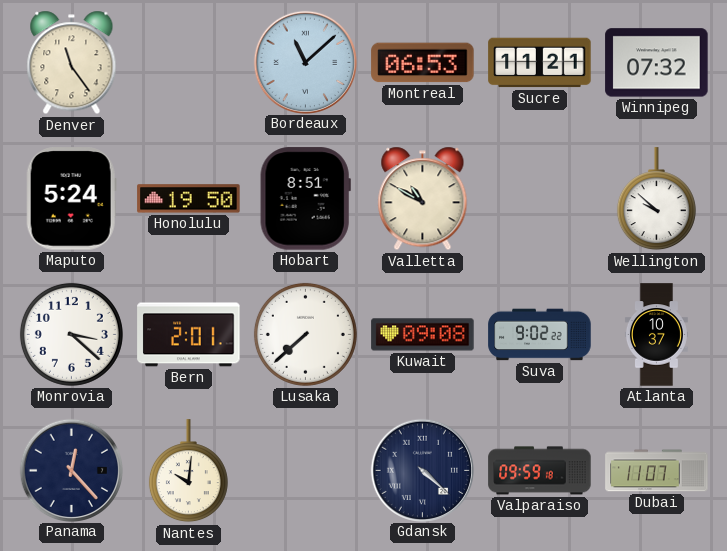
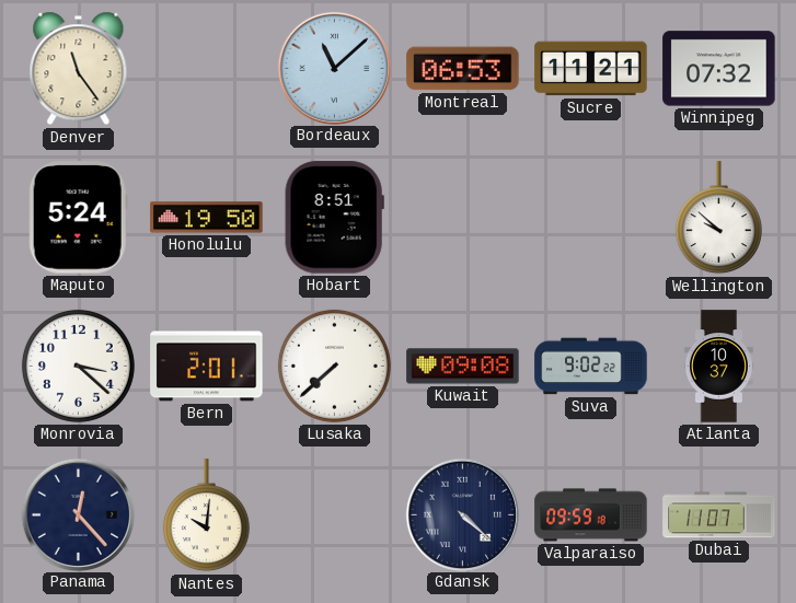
Valletta: 10:50 -> none
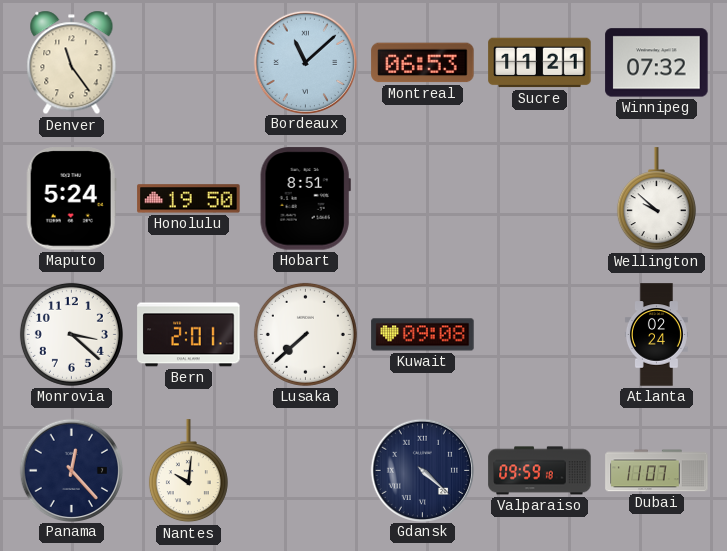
Suva: 9:02 -> none
Atlanta: 10:37 -> 02:24
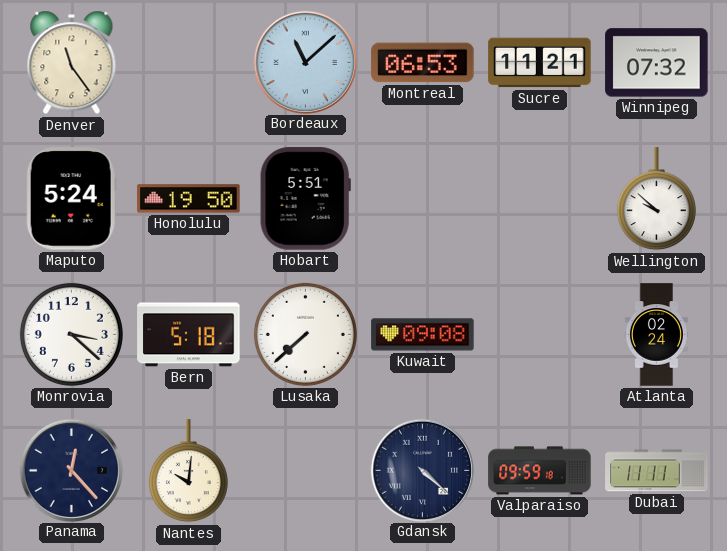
Hobart: 8:51 -> 5:51
Bern: 2:01 -> 5:18
Dubai: 11:07 -> 11:11
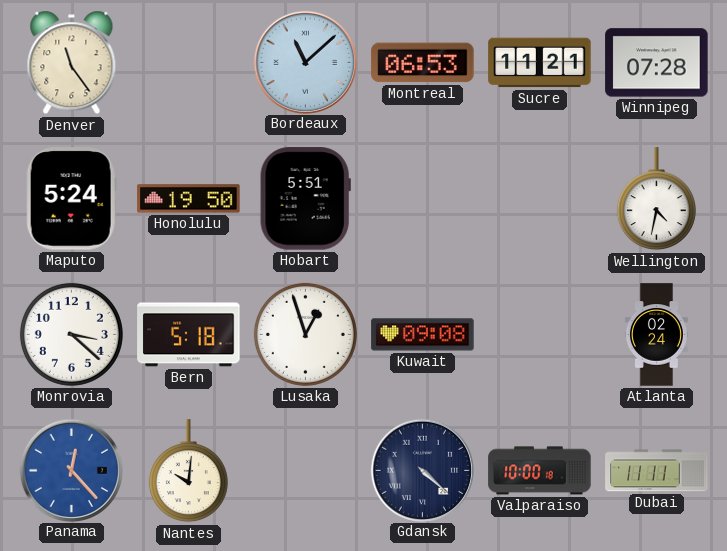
Winnipeg: 07:32 -> 07:28
Wellington: 9:52 -> 4:32
Lusaka: 7:38 -> 12:57
Panama dial: navy -> blue
Valparaiso: 09:59 -> 10:00
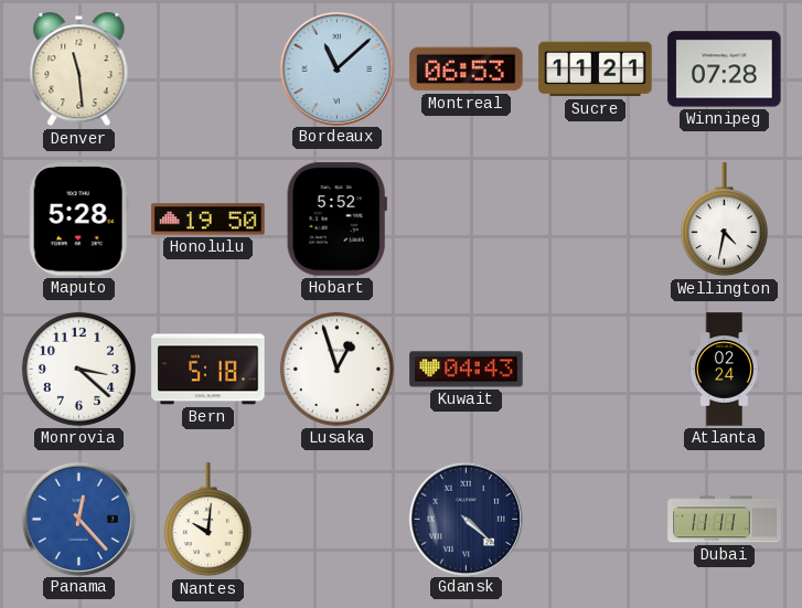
Denver: 11:24 -> 11:29
Maputo: 5:24 -> 5:28
Hobart: 5:51 -> 5:52
Kuwait: 09:08 -> 04:43
Valparaiso: 10:00 -> none
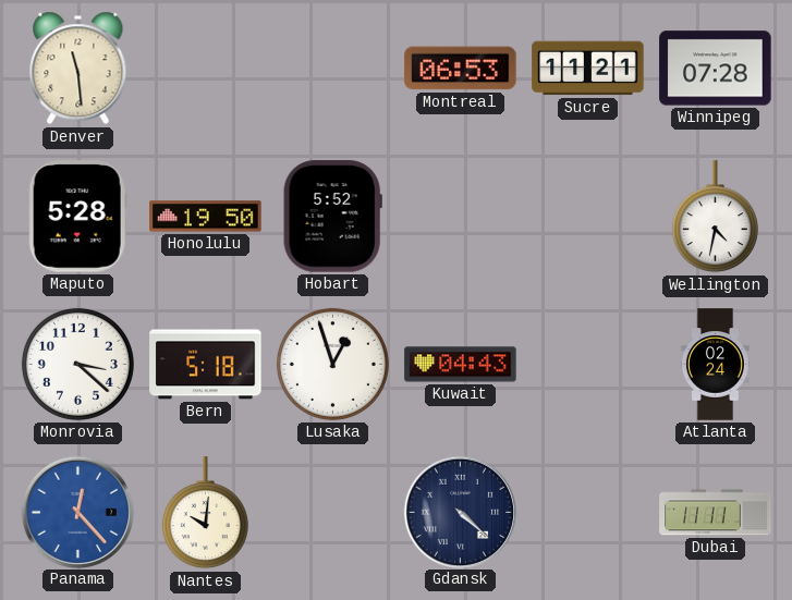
Bordeaux: 11:08 -> none
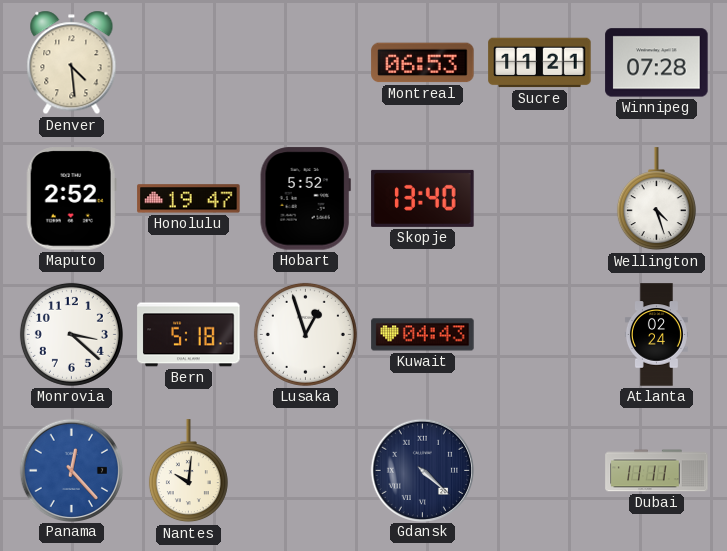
Denver: 11:29 -> 4:29
Maputo: 5:28 -> 2:52
Honolulu: 19:50 -> 19:47
Skopje: none -> 13:40
Wellington: 4:32 -> 4:27
